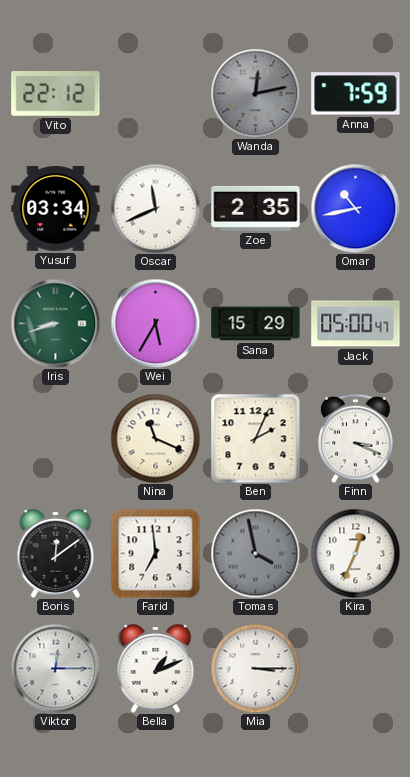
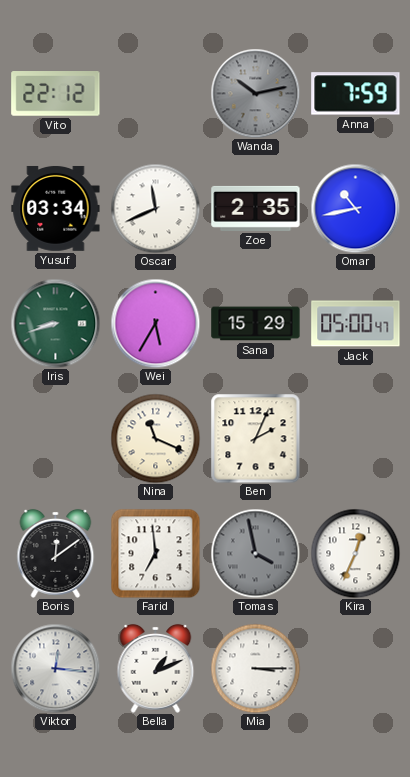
Wanda: 12:13 -> 10:13
Finn: 3:19 -> none
Viktor: 12:15 -> 12:16
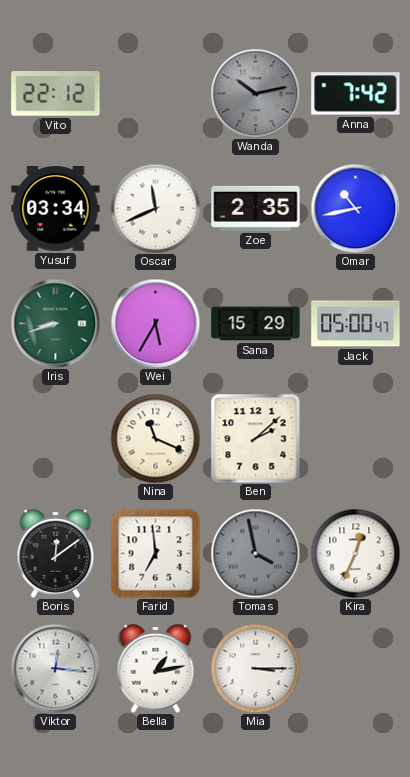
Anna: 7:59 -> 7:42
Ben: 2:04 -> 2:08
Bella: 1:11 -> 1:13
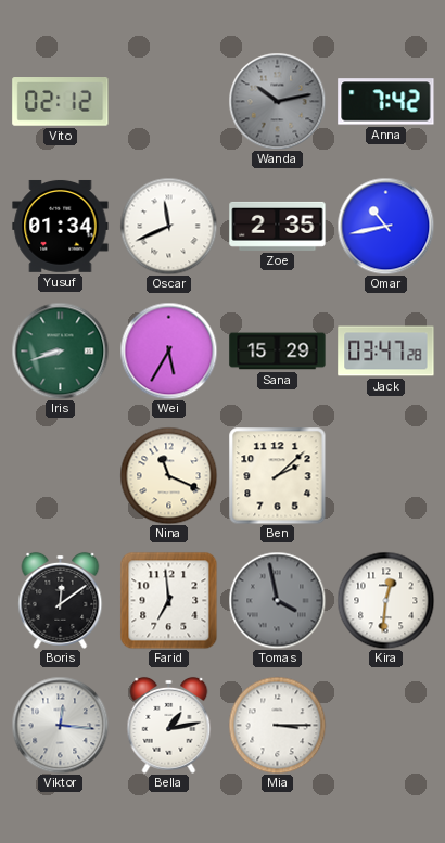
Vito: 22:12 -> 02:12
Yusuf: 03:34 -> 01:34
Jack: 05:00 -> 03:47
Kira: 12:34 -> 12:31
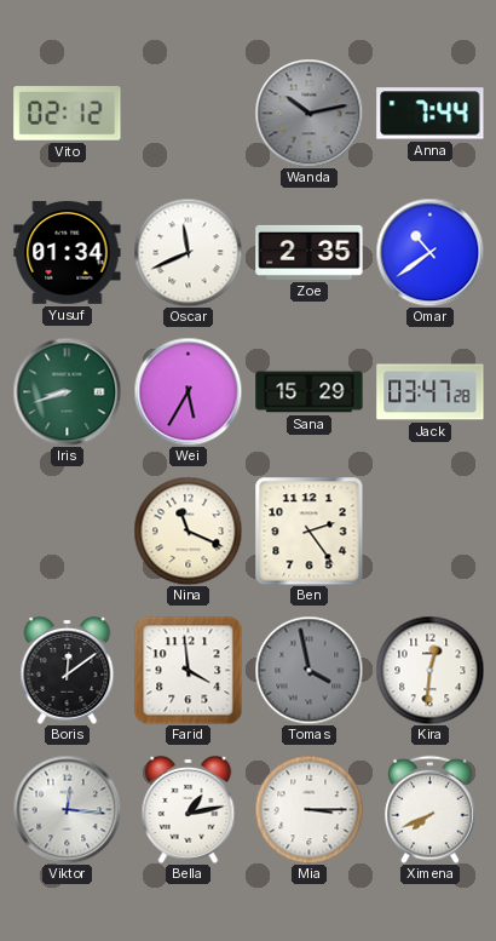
Anna: 7:42 -> 7:44
Omar: 10:43 -> 10:39
Ben: 2:08 -> 2:24
Farid: 6:59 -> 3:59
Ximena: none -> 7:41
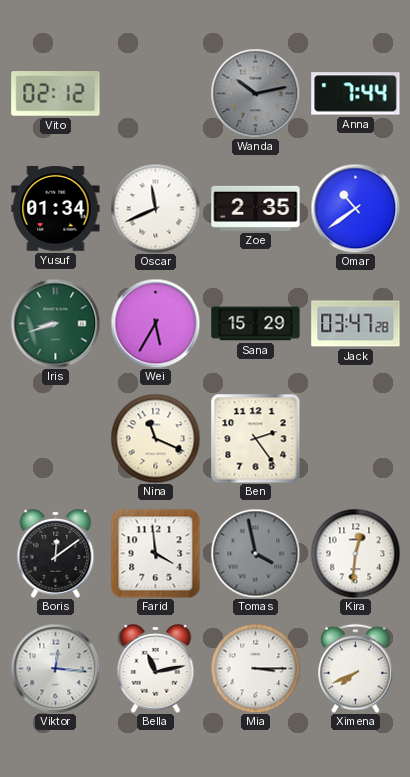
Bella: 1:13 -> 11:13
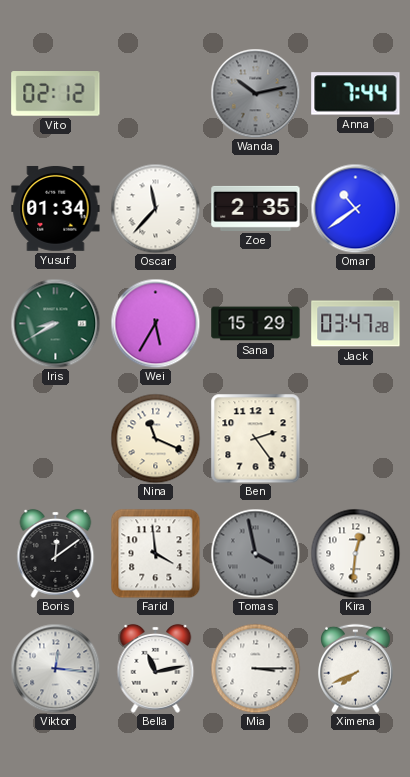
Oscar: 11:41 -> 11:37
Iris: 8:42 -> 8:40
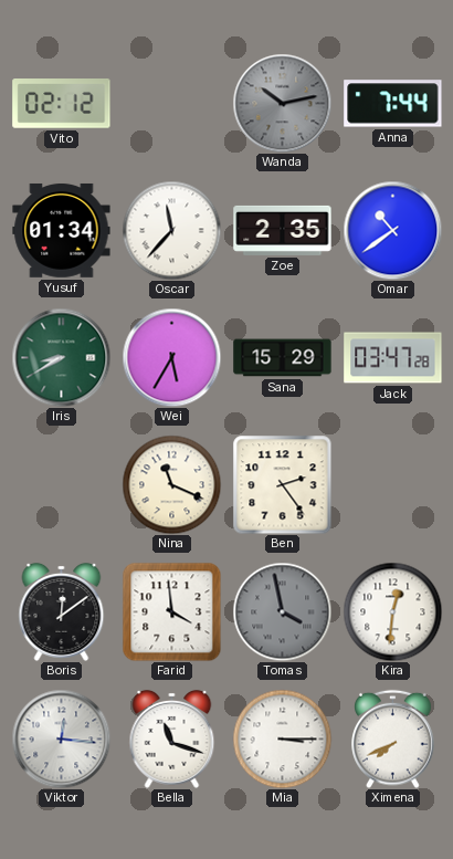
Bella: 11:13 -> 11:18
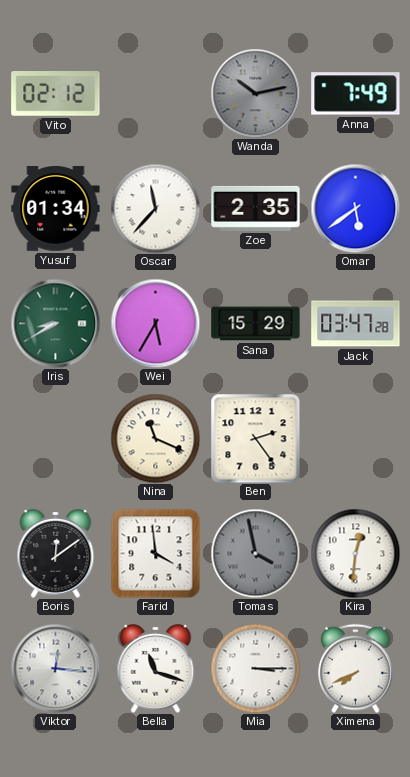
Anna: 7:44 -> 7:49
Omar: 10:39 -> 5:39
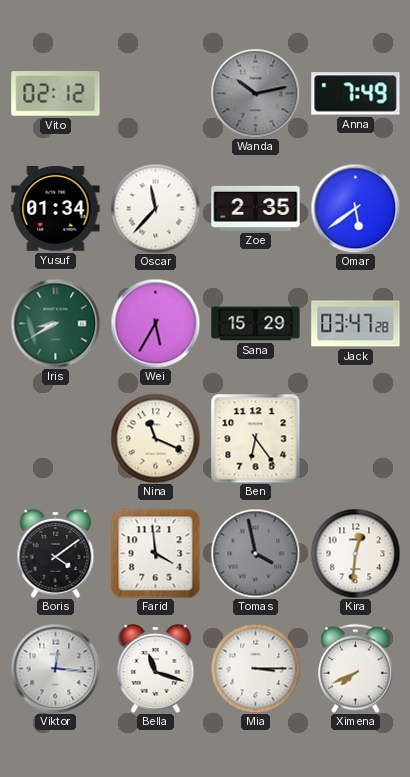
Ben: 2:24 -> 6:24
Boris: 12:09 -> 4:09
